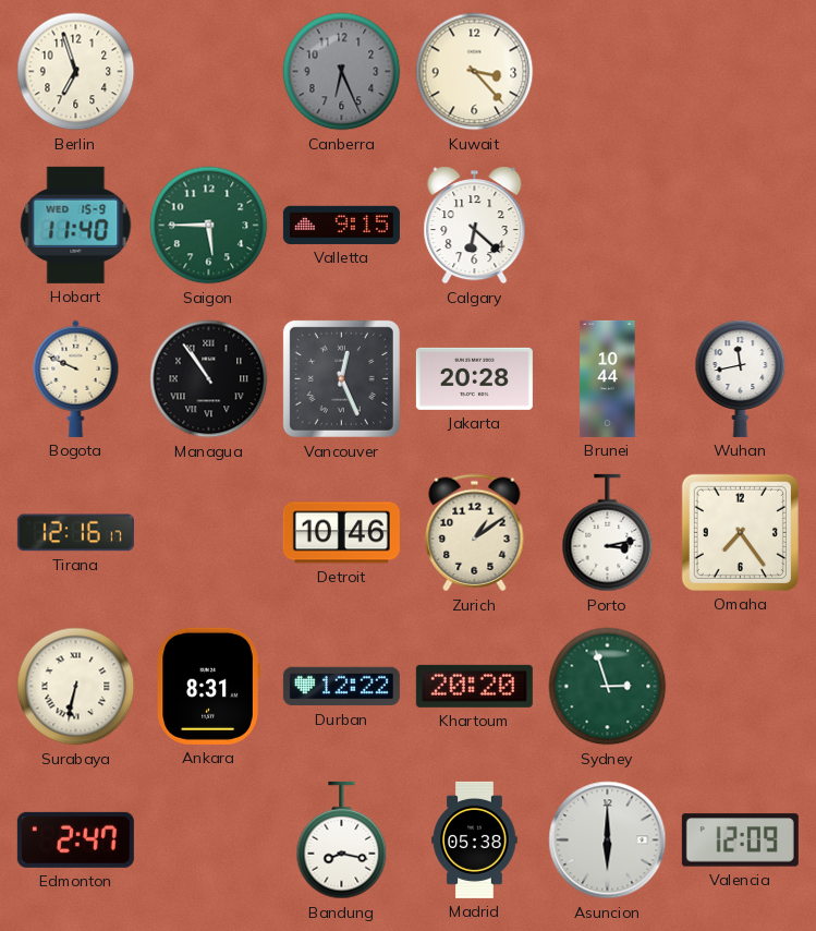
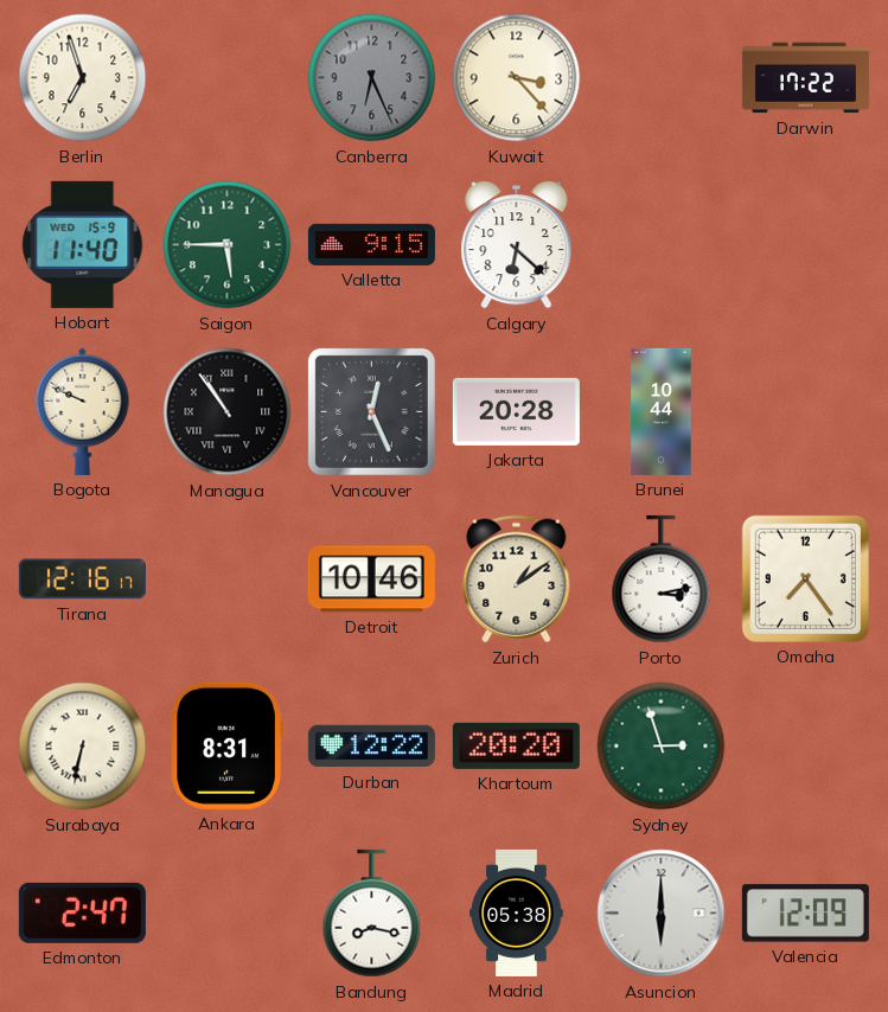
Darwin: none -> 17:22
Wuhan: 11:43 -> none
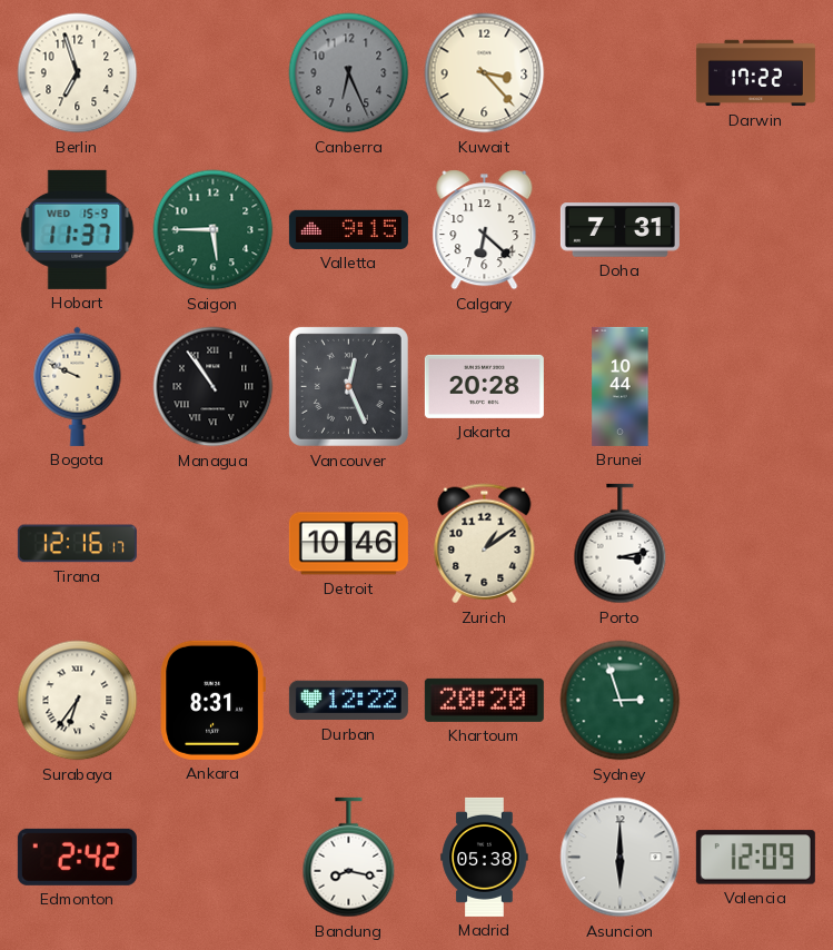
Hobart: 11:40 -> 11:37
Doha: none -> 7:31
Omaha: 7:24 -> none
Surabaya: 6:32 -> 6:36
Edmonton: 2:47 -> 2:42
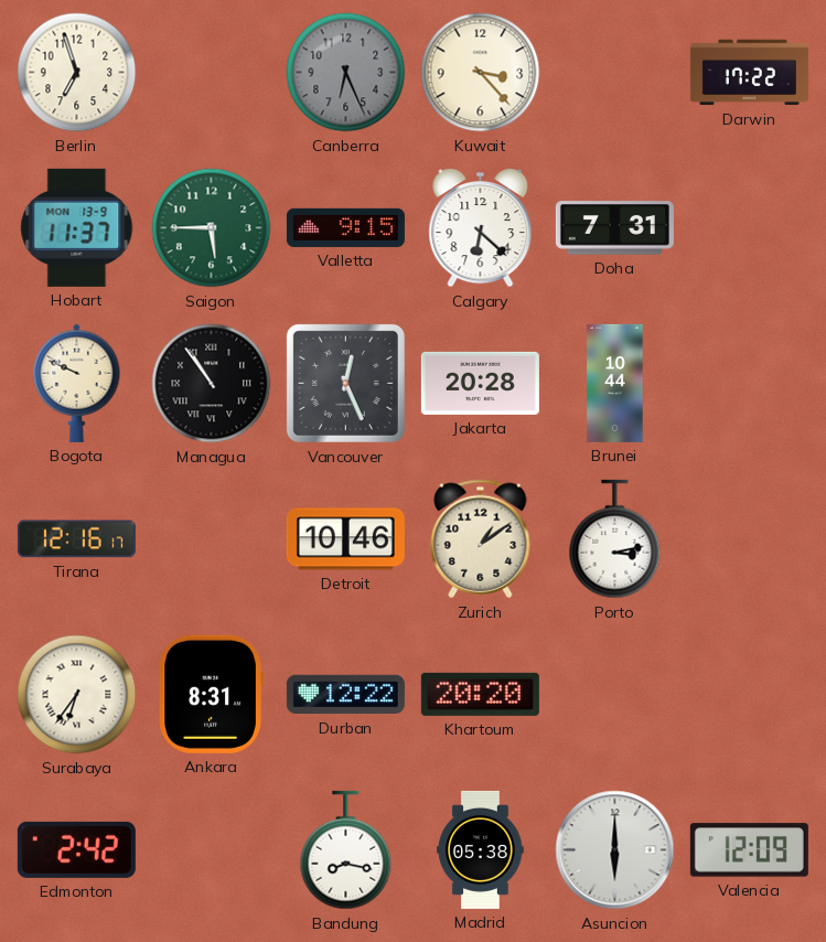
Hobart date: WED 15-9 -> MON 13-9
Sydney: 2:57 -> none
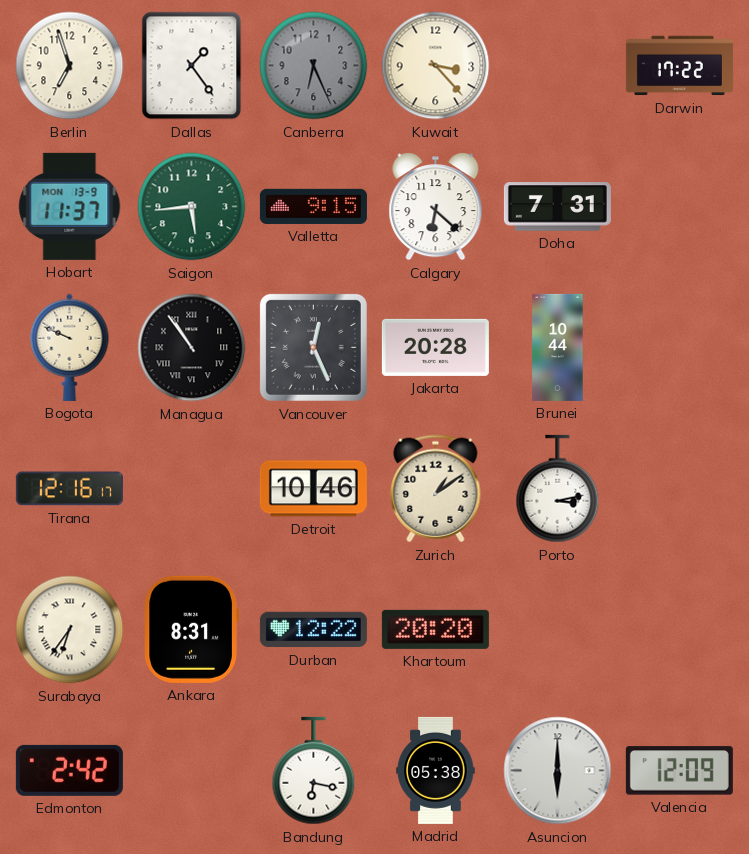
Dallas: none -> 1:24
Saigon: 5:45 -> 5:44
Bandung: 8:17 -> 6:17
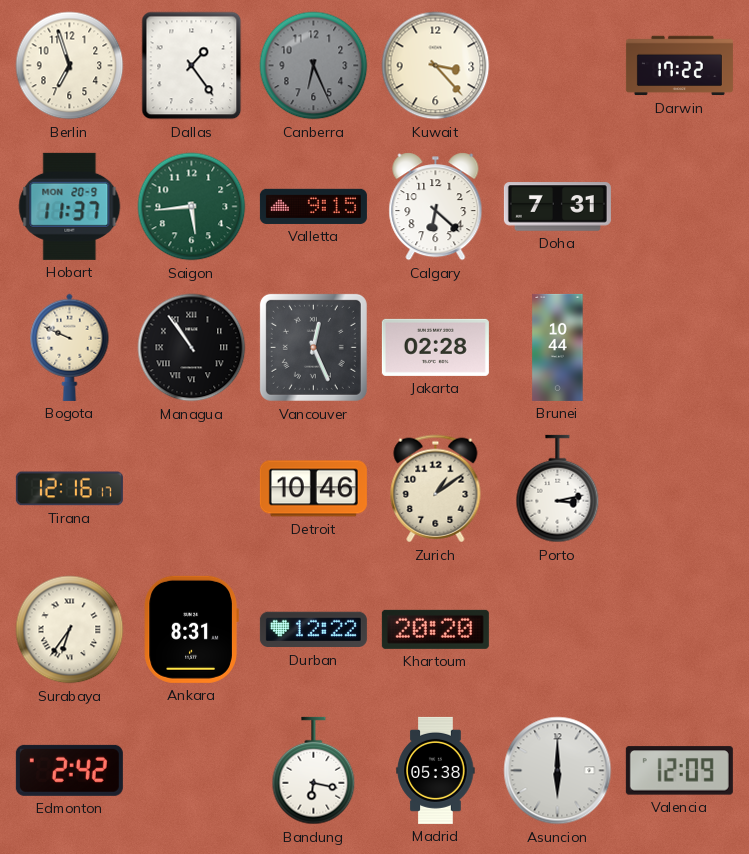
Hobart date: MON 13-9 -> MON 20-9
Jakarta: 20:28 -> 02:28
